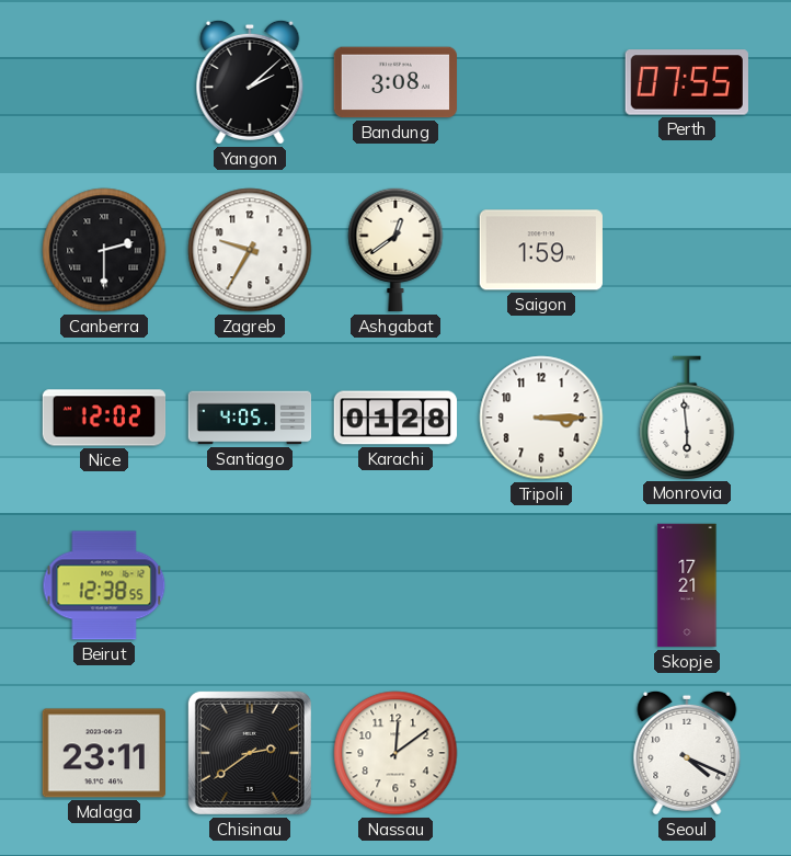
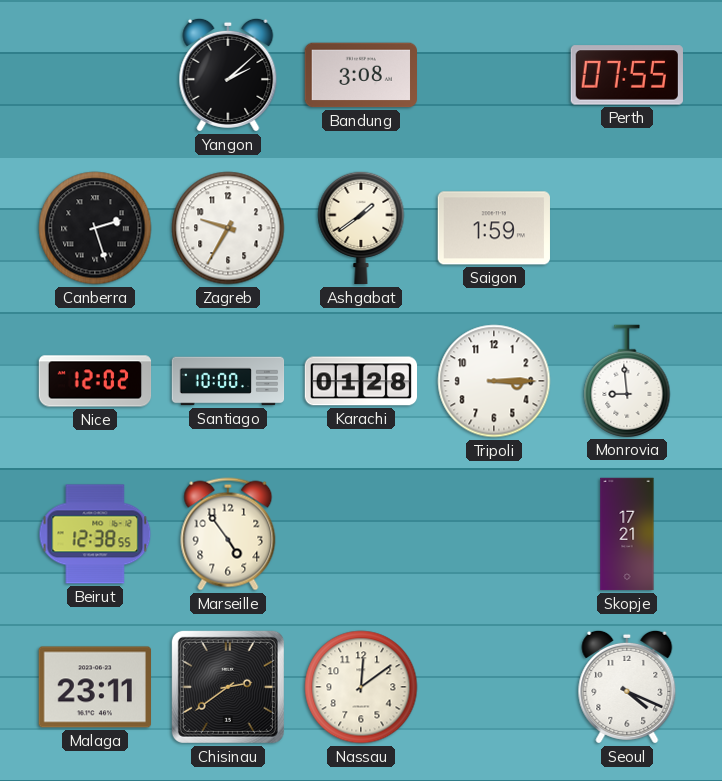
Canberra: 2:30 -> 2:27
Ashgabat: 12:39 -> 1:39
Santiago: 4:05 -> 10:00
Monrovia: 5:59 -> 8:59
Marseille: none -> 4:54
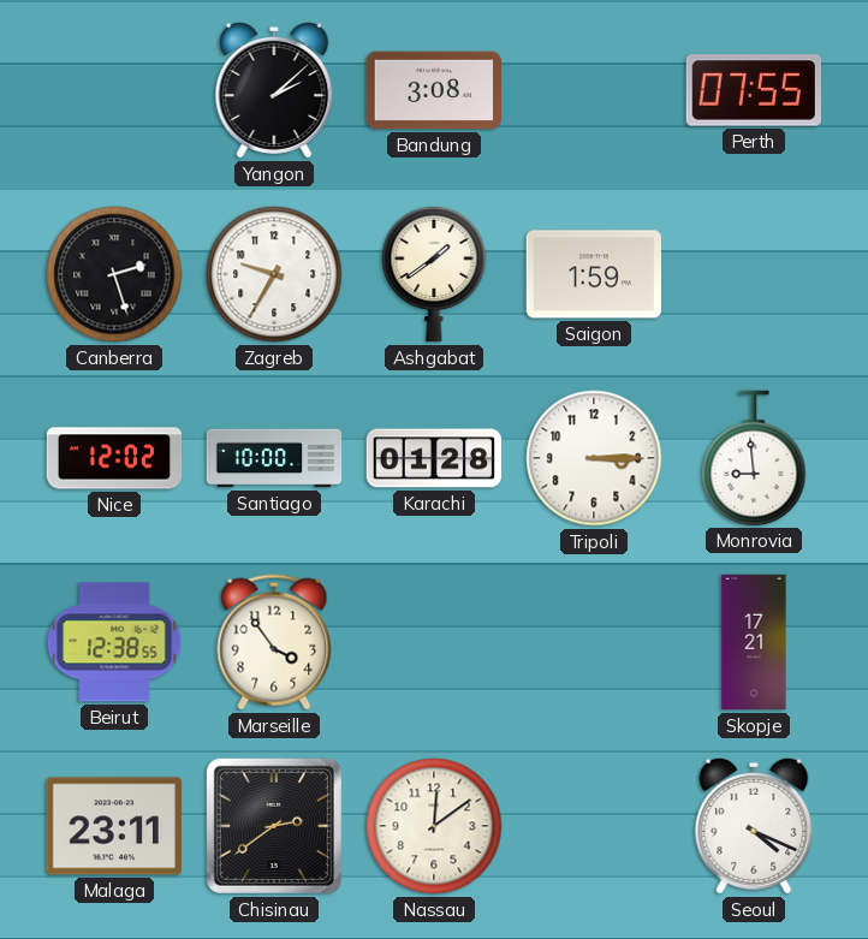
Marseille: 4:54 -> 3:54
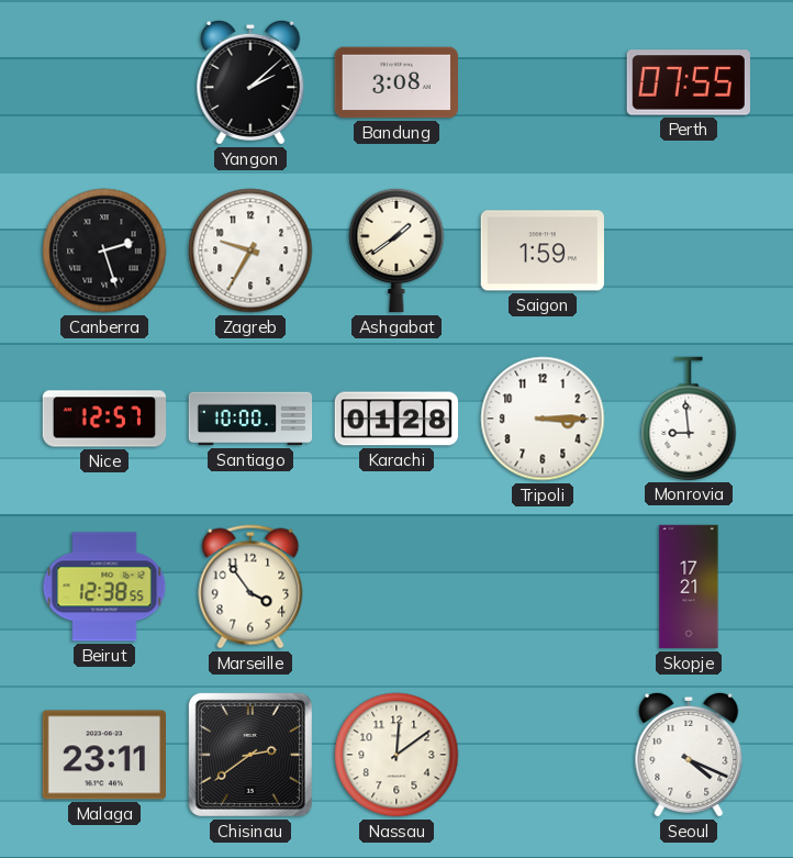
Nice: 12:02 -> 12:57
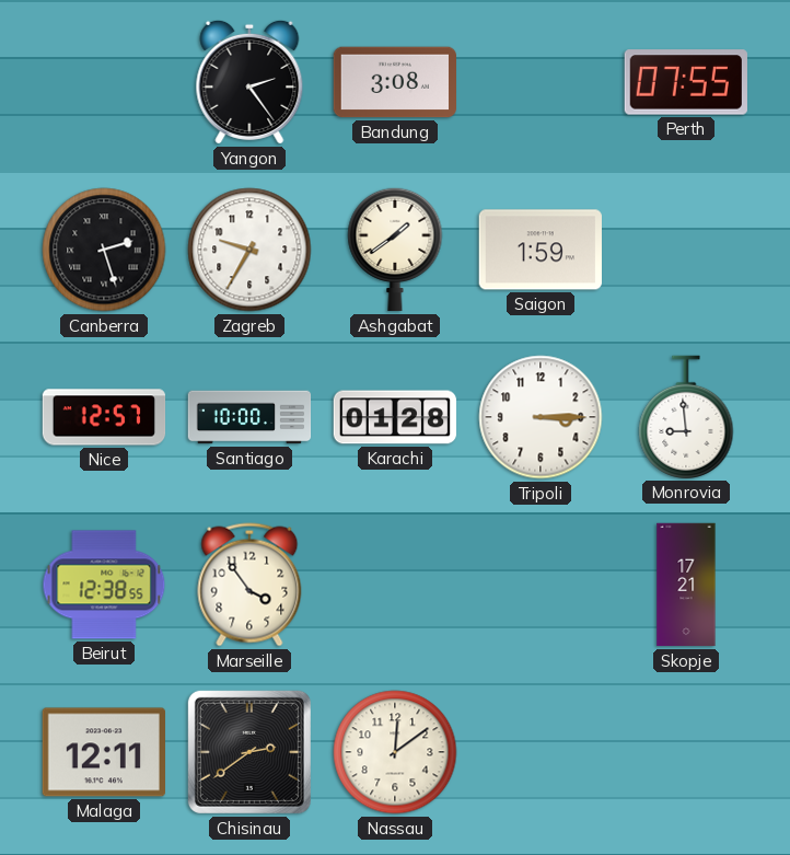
Yangon: 2:08 -> 2:24
Malaga: 23:11 -> 12:11
Seoul: 4:19 -> none
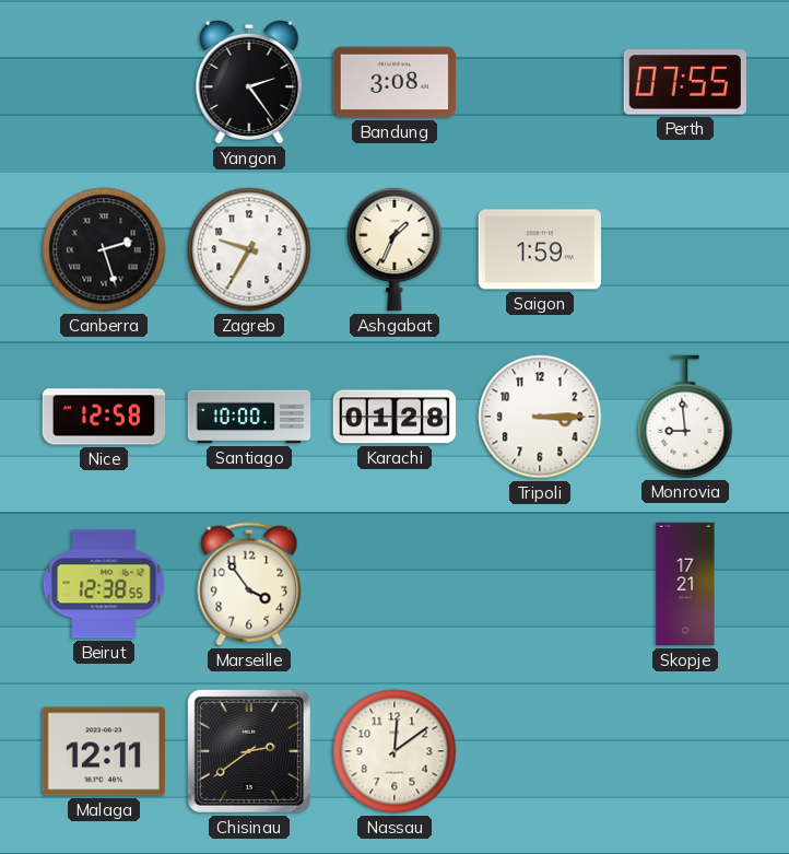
Ashgabat: 1:39 -> 1:34
Nice: 12:57 -> 12:58
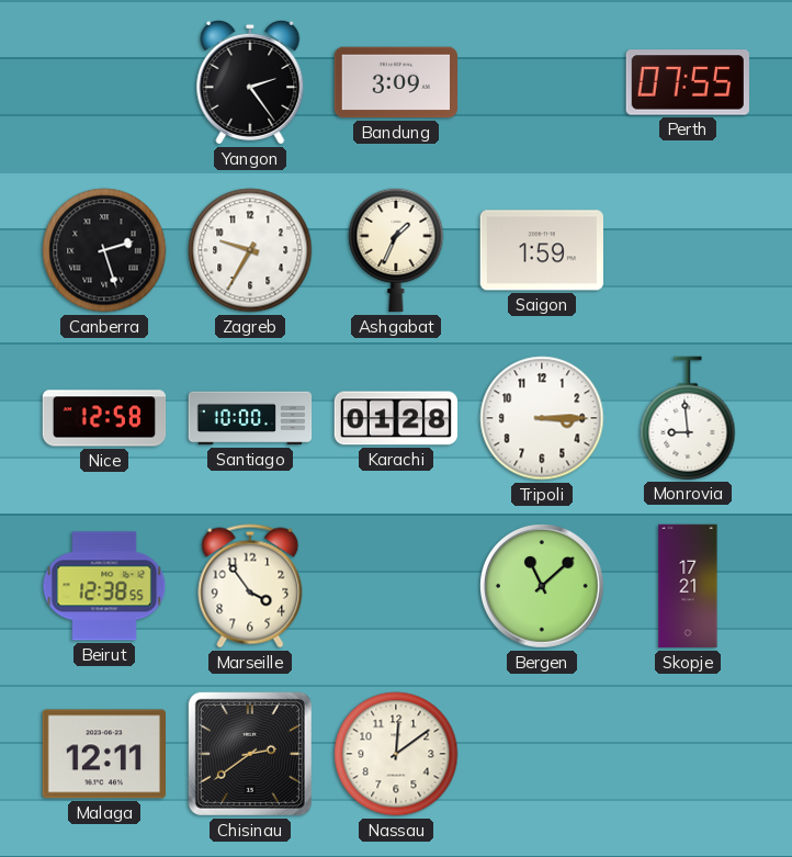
Bandung: 3:08 -> 3:09
Bergen: none -> 11:08
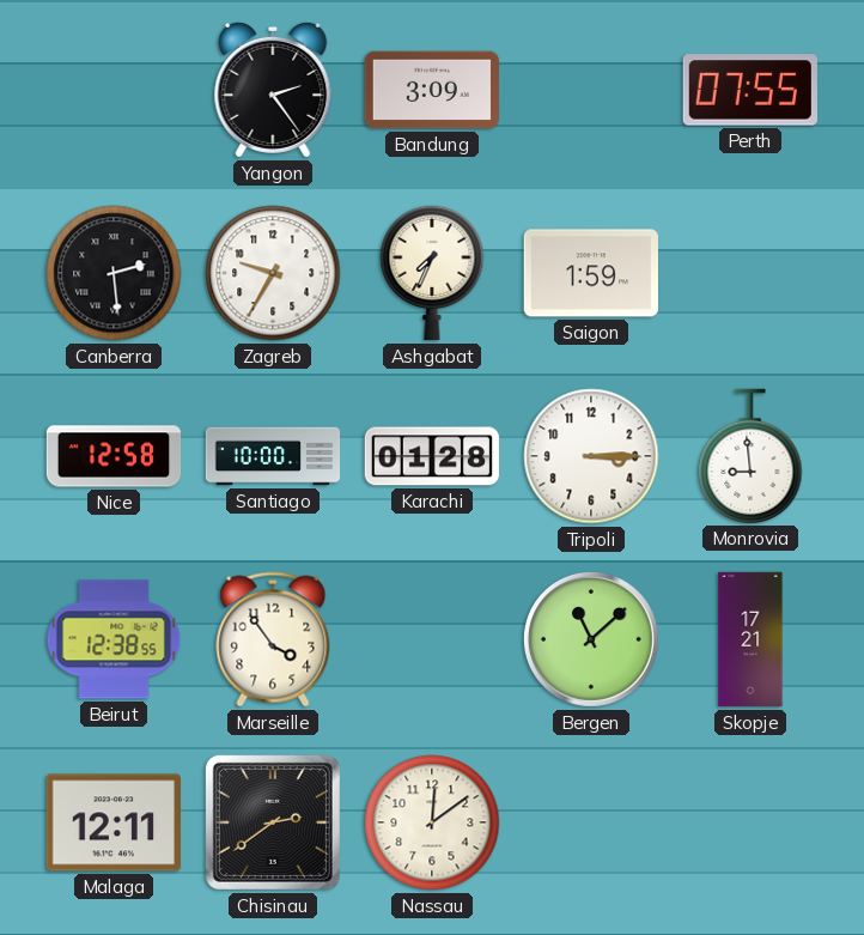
Canberra: 2:27 -> 2:29
Ashgabat: 1:34 -> 7:34
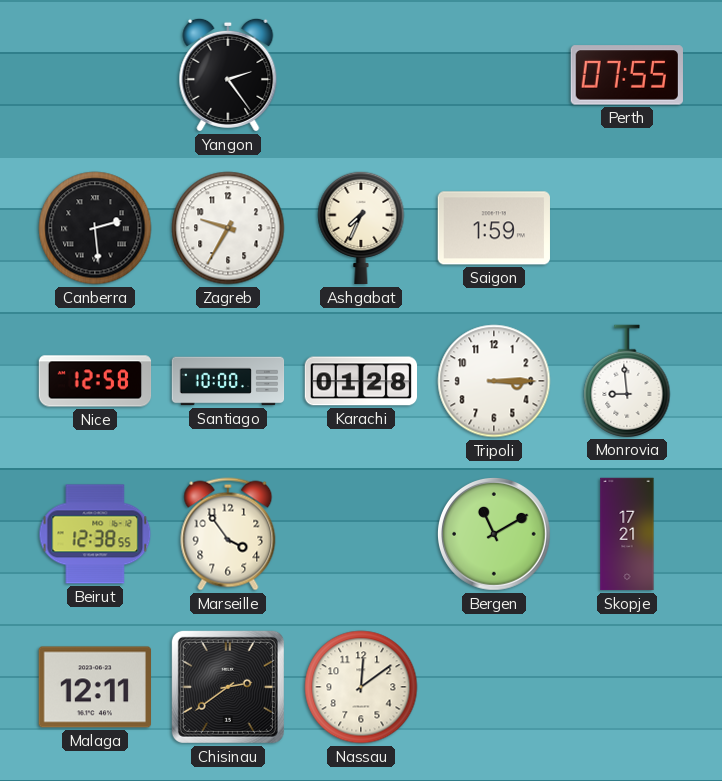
Bandung: 3:09 -> none
Bergen: 11:08 -> 11:10
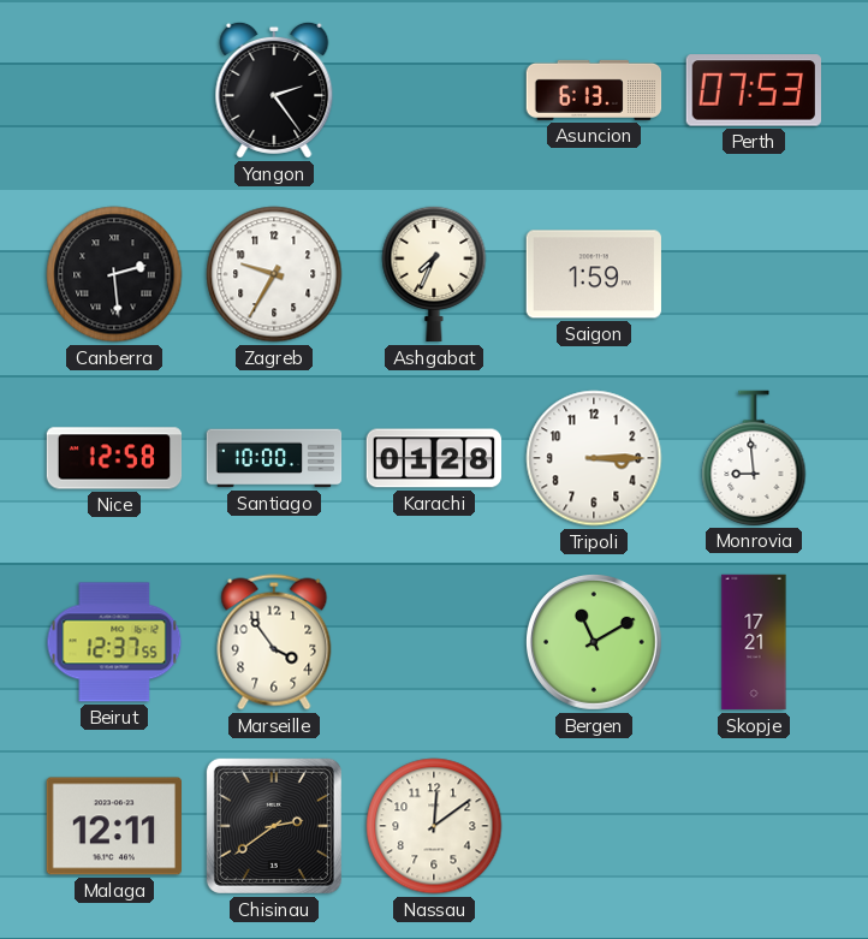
Asuncion: none -> 6:13
Perth: 07:55 -> 07:53
Beirut: 12:38 -> 12:37
